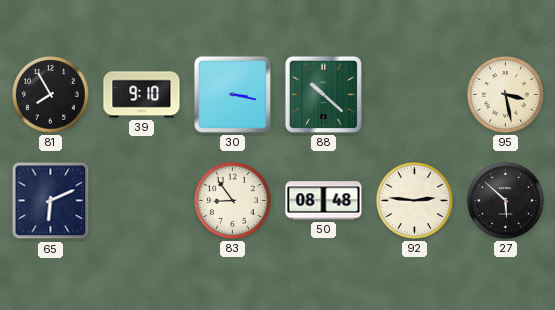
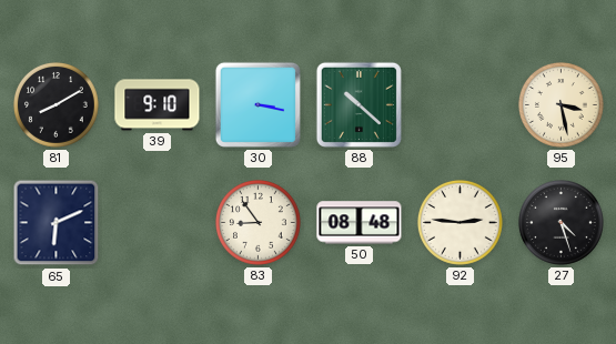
81: 7:55 -> 8:10
27: 5:52 -> 4:27
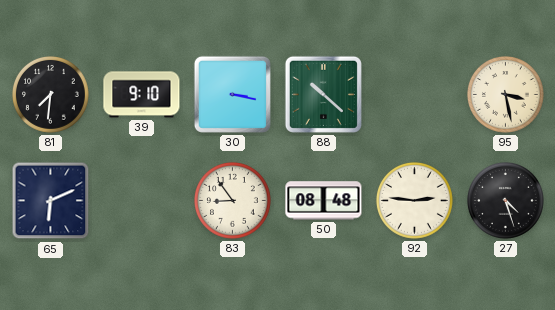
81: 8:10 -> 7:31
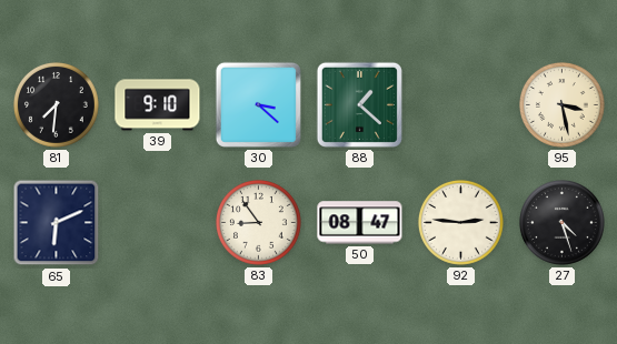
30: 3:17 -> 3:22
88: 10:22 -> 1:22
50: 08:48 -> 08:47
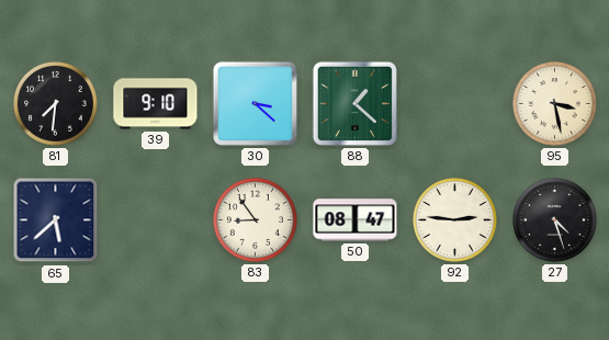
65: 6:11 -> 5:38
